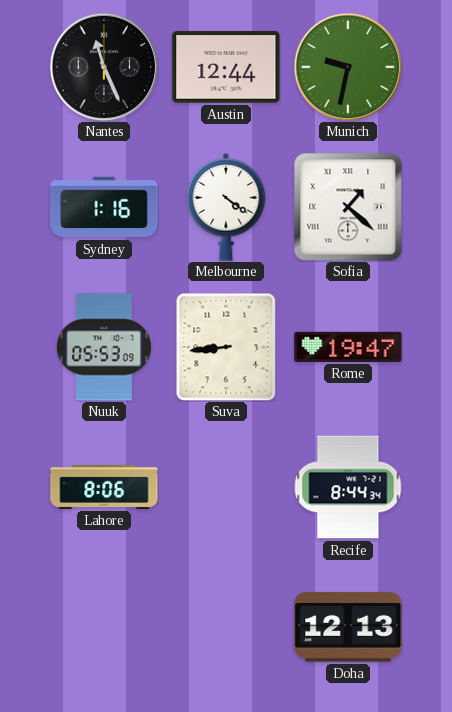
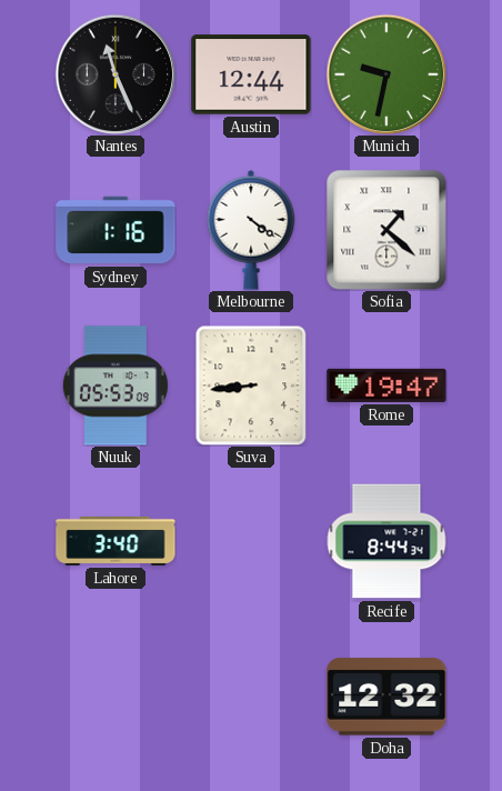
Lahore: 8:06 -> 3:40
Doha: 12:13 -> 12:32
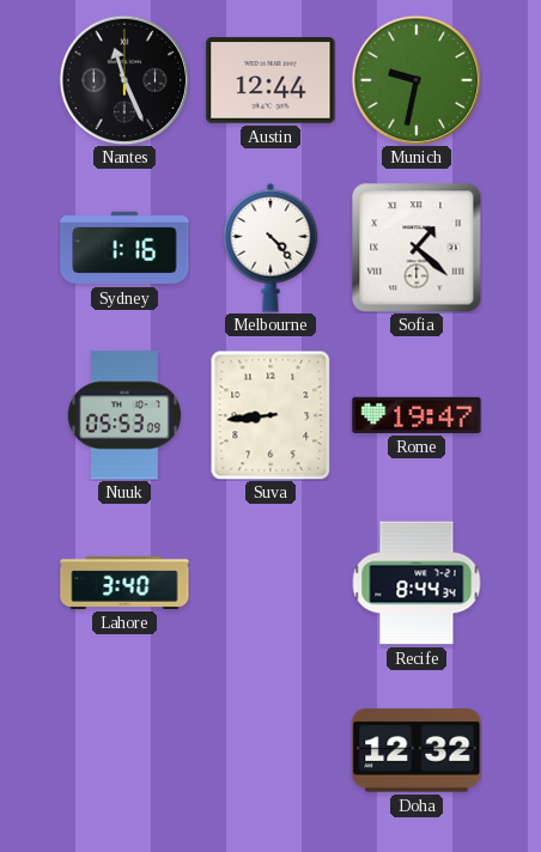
Melbourne: 4:21 -> 4:23
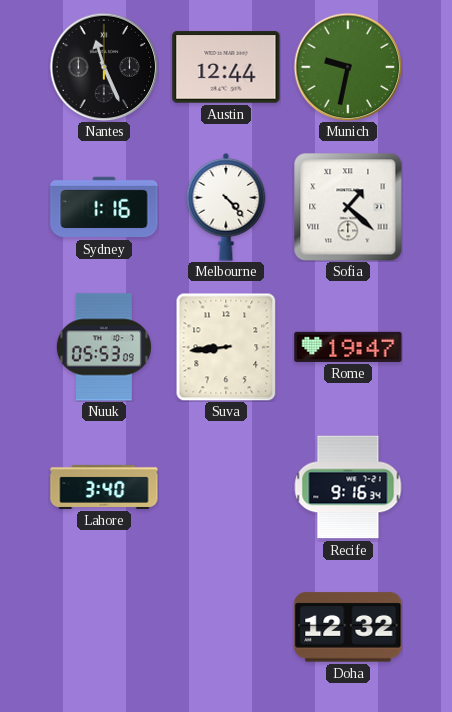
Recife: 8:44 -> 9:16
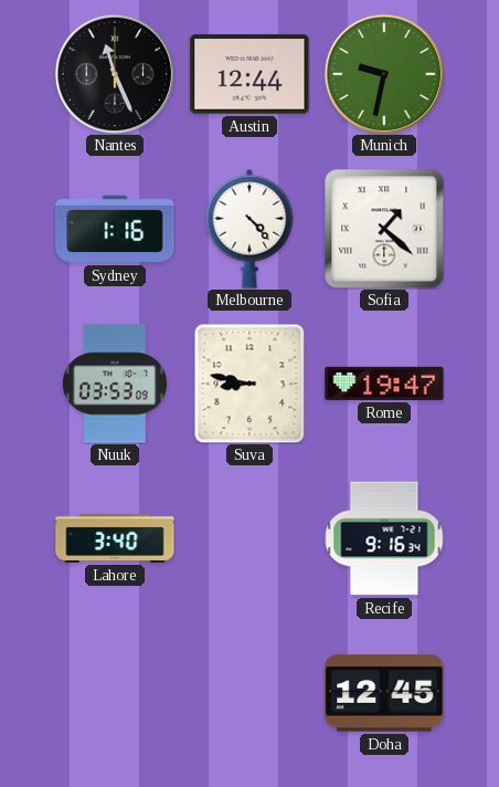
Nuuk: 05:53 -> 03:53
Suva: 8:44 -> 8:47
Doha: 12:32 -> 12:45
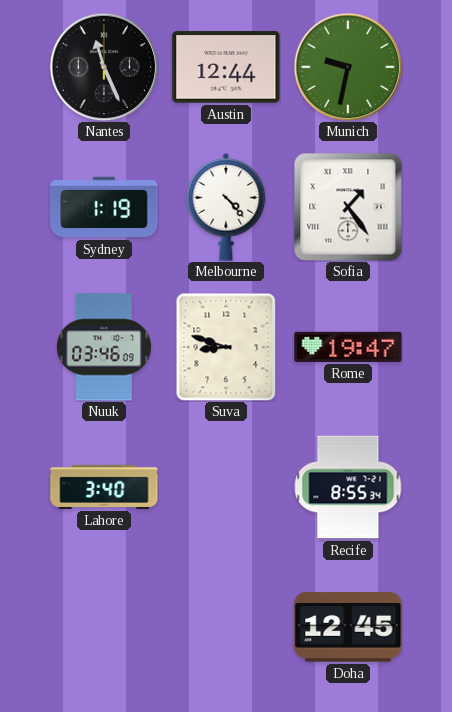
Sydney: 1:16 -> 1:19
Sofia: 1:22 -> 1:24
Nuuk: 03:53 -> 03:46
Suva: 8:47 -> 8:48
Recife: 9:16 -> 8:55
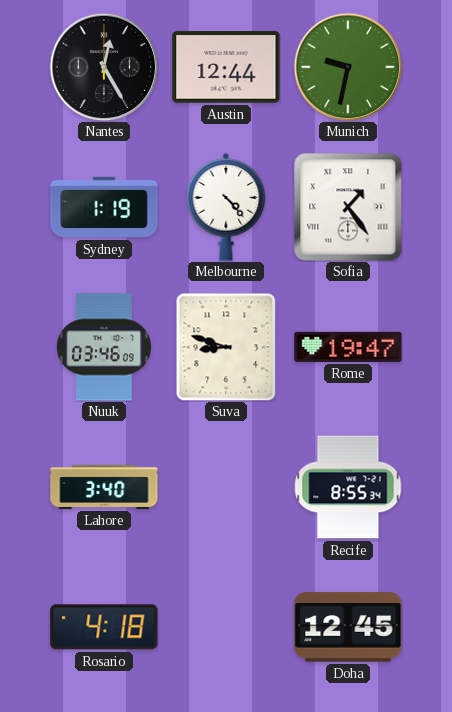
Nantes: 11:26 -> 12:25
Rosario: none -> 4:18
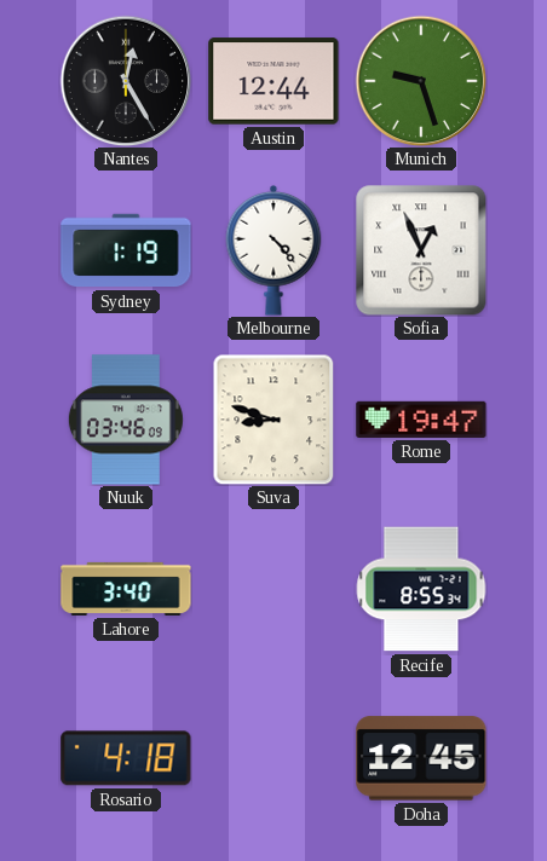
Munich: 9:32 -> 9:27
Sofia: 1:24 -> 12:56
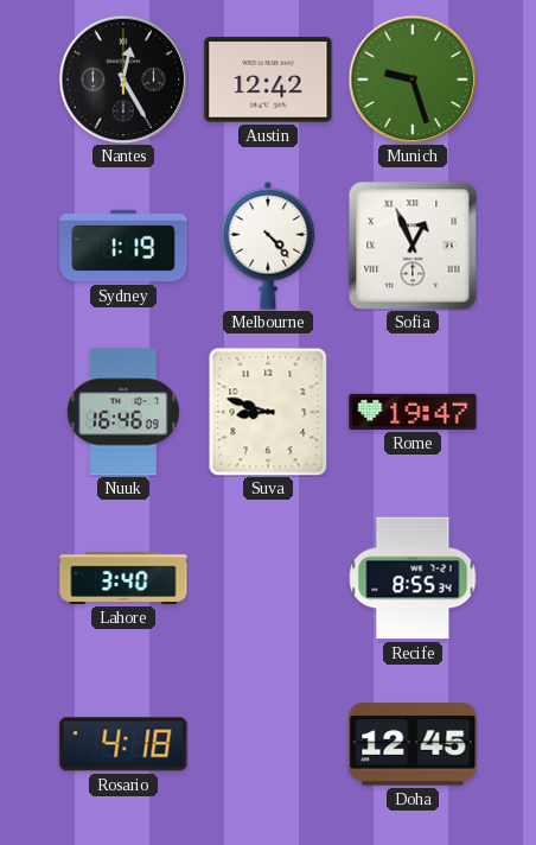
Austin: 12:44 -> 12:42
Nuuk: 03:46 -> 16:46
